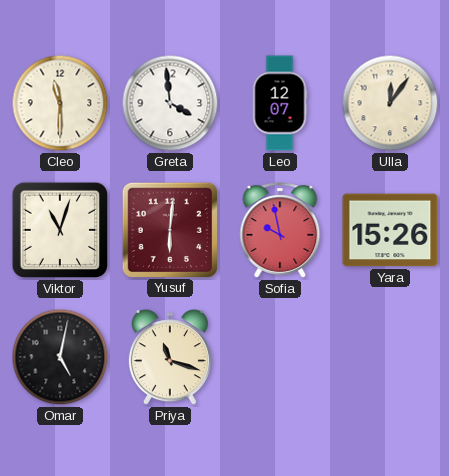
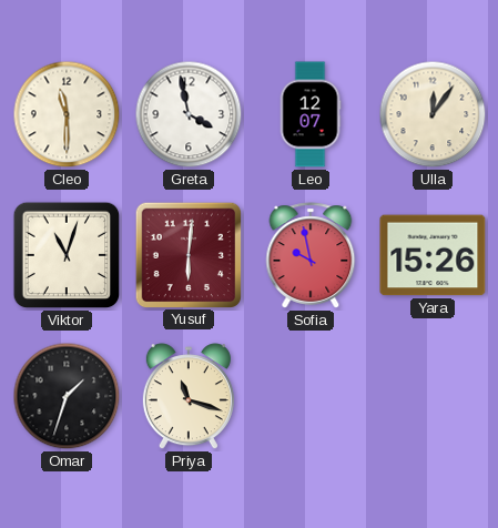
Greta: 3:59 -> 3:58
Omar: 5:02 -> 1:33
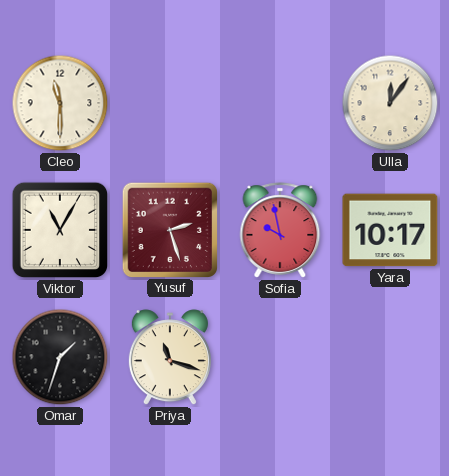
Greta: 3:58 -> none
Leo: 12:07 -> none
Viktor: 11:03 -> 11:05
Yusuf: 6:01 -> 2:27
Yara: 15:26 -> 10:17
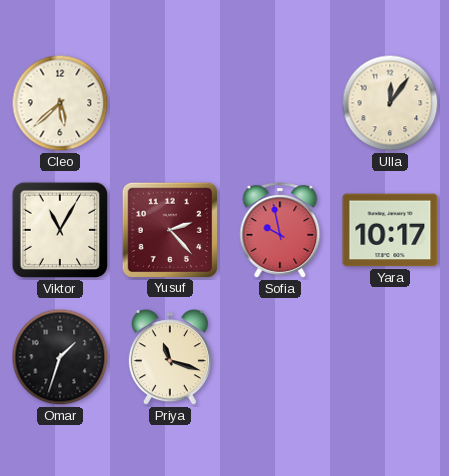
Cleo: 11:30 -> 5:38
Yusuf: 2:27 -> 2:23
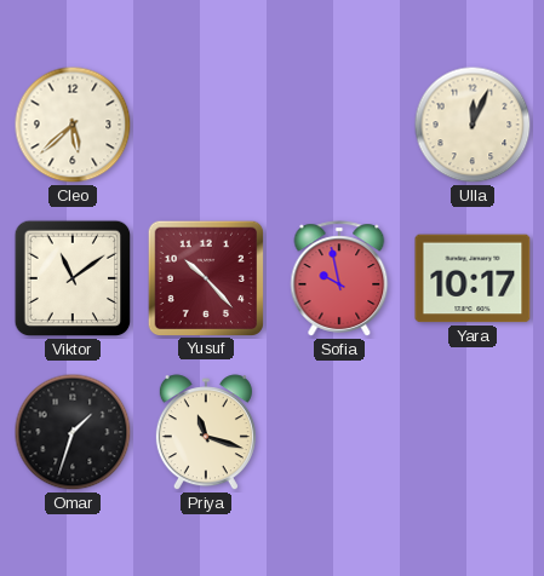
Ulla: 12:06 -> 12:04
Viktor: 11:05 -> 11:09
Yusuf: 2:23 -> 10:23
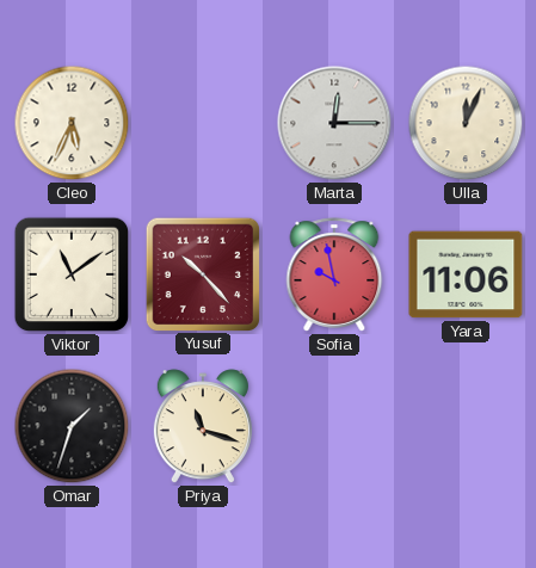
Cleo: 5:38 -> 5:34
Marta: none -> 12:15
Yara: 10:17 -> 11:06
